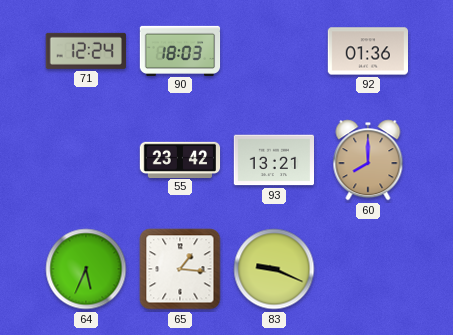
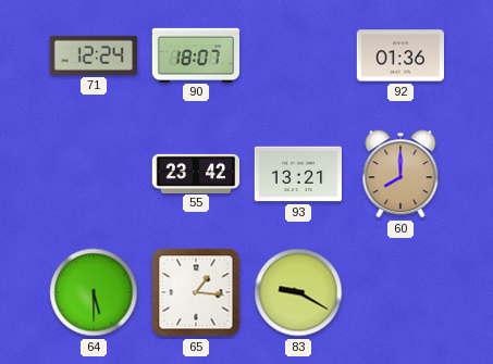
90: 18:03 -> 18:07
64: 5:34 -> 5:30
83: 9:19 -> 9:20
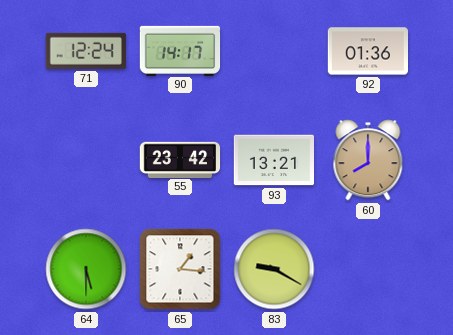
90: 18:07 -> 14:17
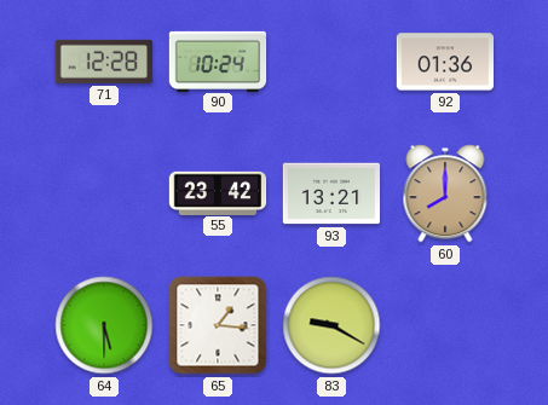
71: 12:24 -> 12:28
90: 14:17 -> 10:24
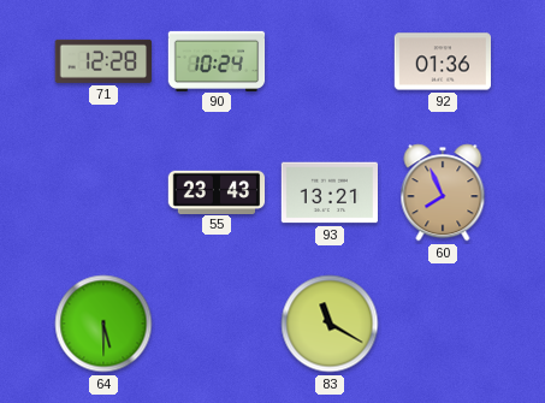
55: 23:42 -> 23:43
60: 8:00 -> 7:56
65: 1:16 -> none
83: 9:20 -> 11:20
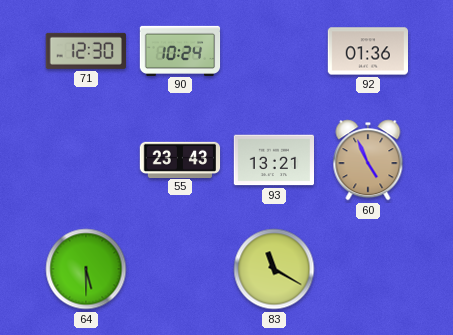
71: 12:28 -> 12:30
60: 7:56 -> 4:56
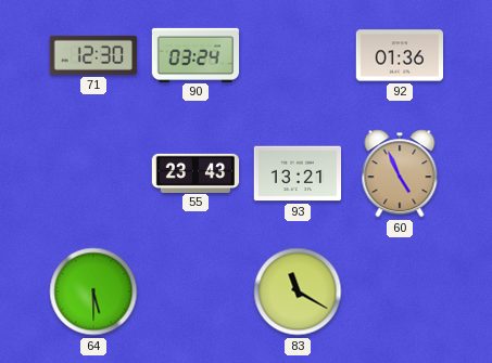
90: 10:24 -> 03:24
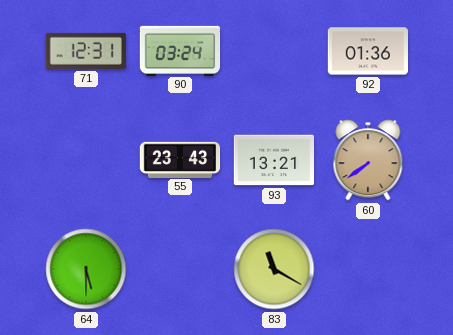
71: 12:30 -> 12:31
60: 4:56 -> 7:39
